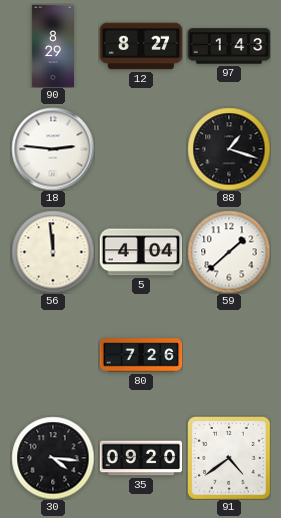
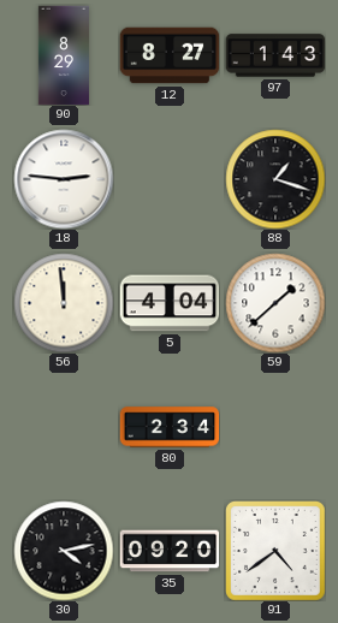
80: 7:26 -> 2:34
30: 4:16 -> 4:13
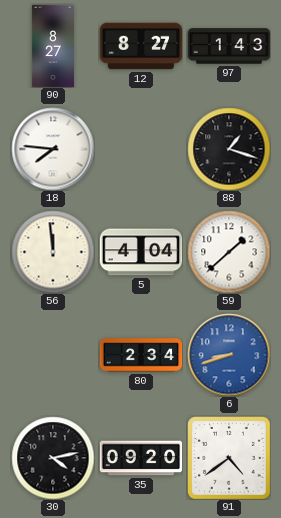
90: 8:29 -> 8:27
18: 2:46 -> 7:46
6: none -> 8:42
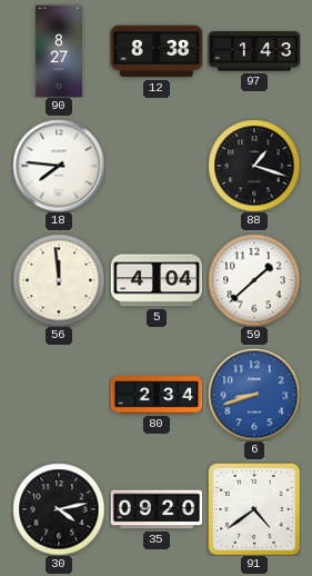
12: 8:27 -> 8:38
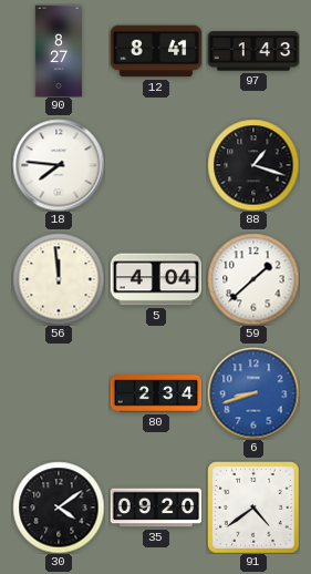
12: 8:38 -> 8:41
30: 4:13 -> 4:09
